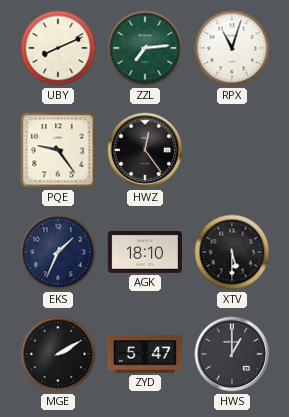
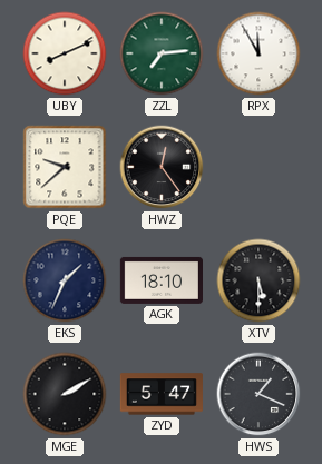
RPX: 11:03 -> 11:55
PQE: 9:24 -> 9:38
HWS: 1:00 -> 1:19
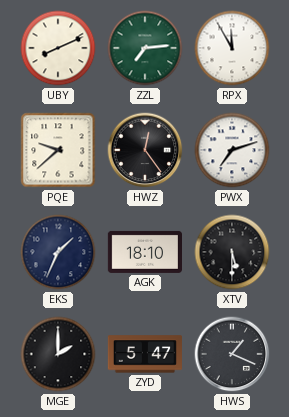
PWX: none -> 7:12
MGE: 2:10 -> 2:00
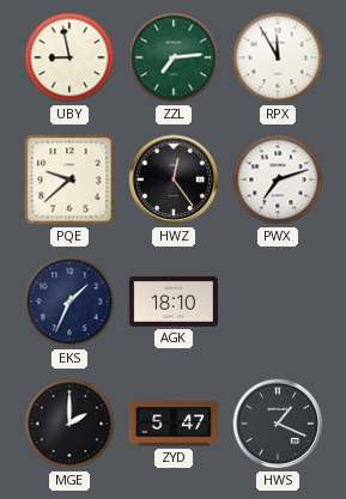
UBY: 8:11 -> 8:58
XTV: 5:30 -> none
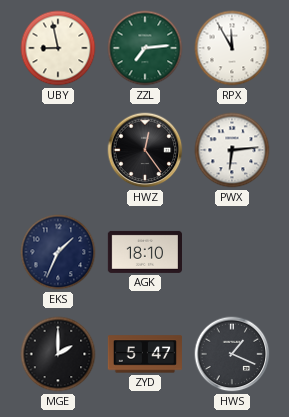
PQE: 9:38 -> none
PWX: 7:12 -> 6:14
